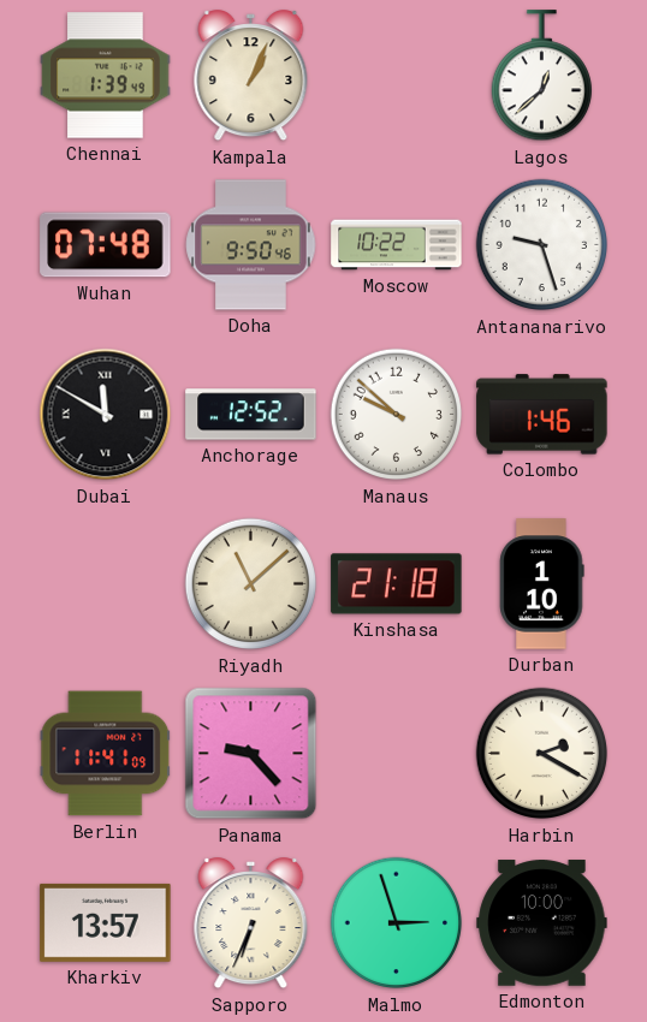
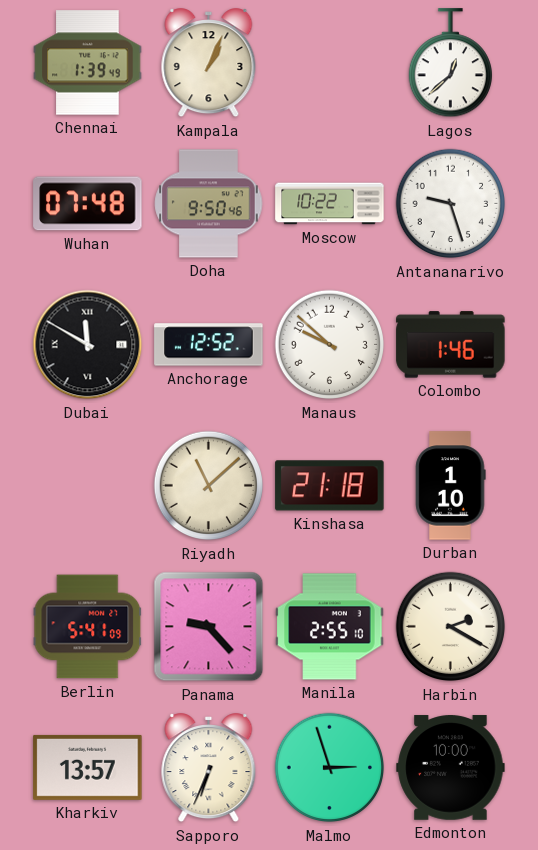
Berlin: 11:41 -> 5:41
Manila: none -> 2:55
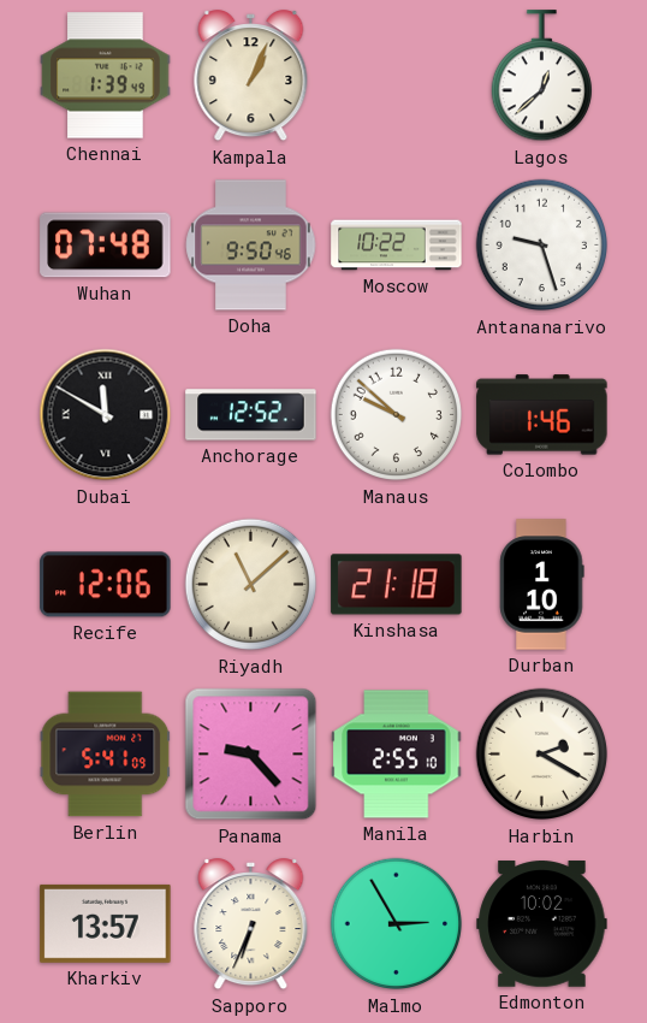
Recife: none -> 12:06
Malmo: 2:57 -> 2:55
Edmonton: 10:00 -> 10:02
